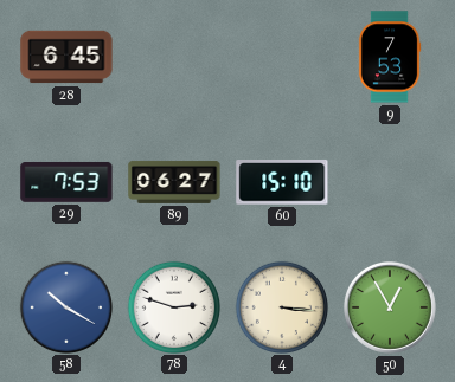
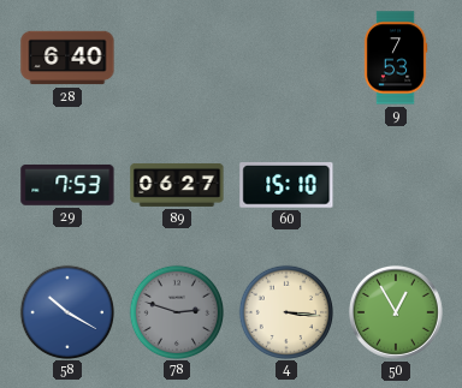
28: 6:45 -> 6:40
78 dial: white -> grey
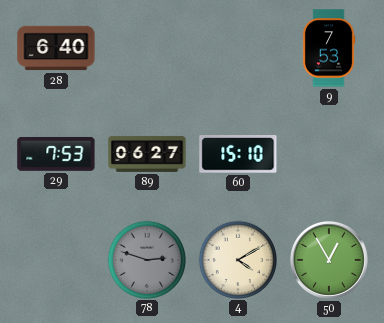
58: 10:20 -> none
4: 3:16 -> 4:10
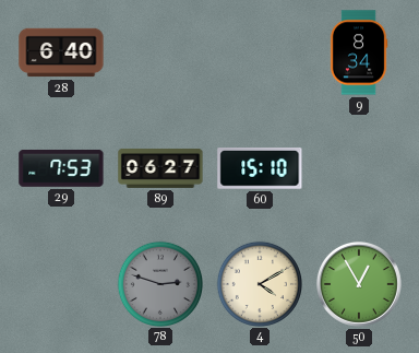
9: 7:53 -> 8:34
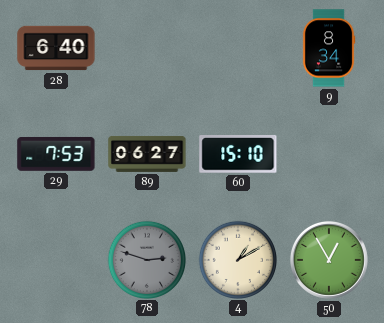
4: 4:10 -> 1:10
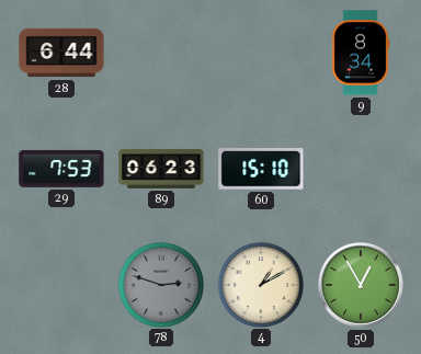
28: 6:40 -> 6:44
89: 06:27 -> 06:23
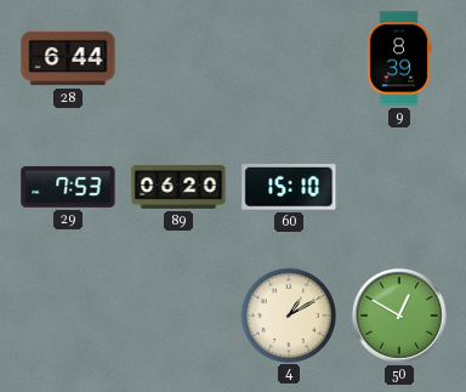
9: 8:34 -> 8:39
89: 06:23 -> 06:20
78: 2:48 -> none
50: 12:55 -> 12:50
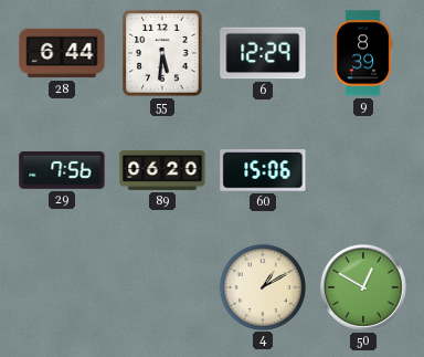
55: none -> 5:31
6: none -> 12:29
29: 7:53 -> 7:56
60: 15:10 -> 15:06
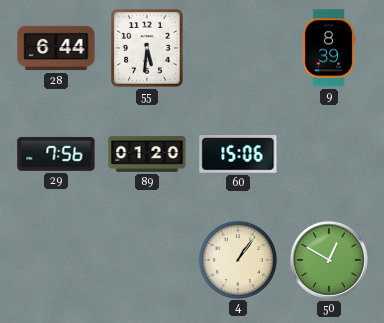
6: 12:29 -> none
89: 06:20 -> 01:20
4: 1:10 -> 1:06
